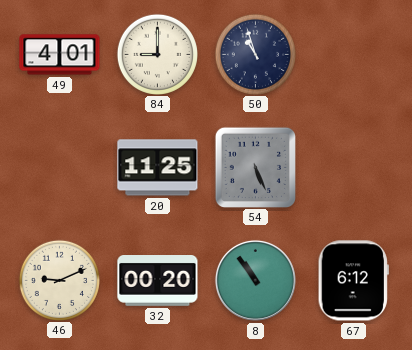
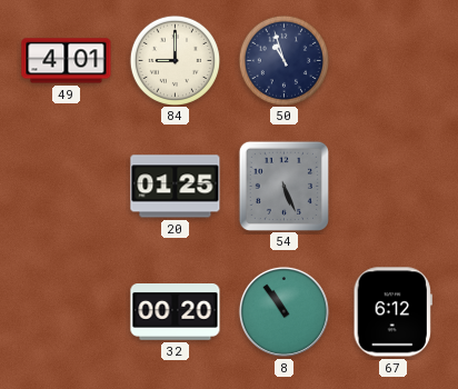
20: 11:25 -> 01:25
46: 9:11 -> none
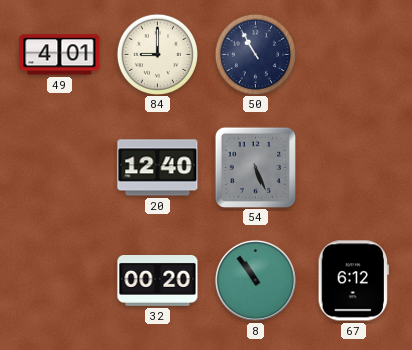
50: 10:57 -> 10:55
20: 01:25 -> 12:40
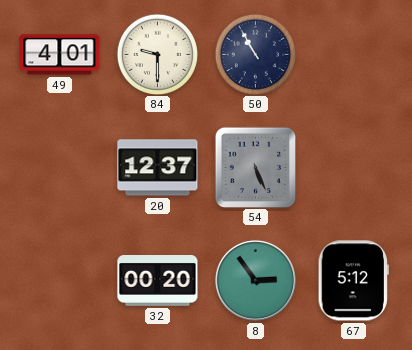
84: 9:00 -> 9:30
20: 12:40 -> 12:37
8: 10:54 -> 2:54
67: 6:12 -> 5:12
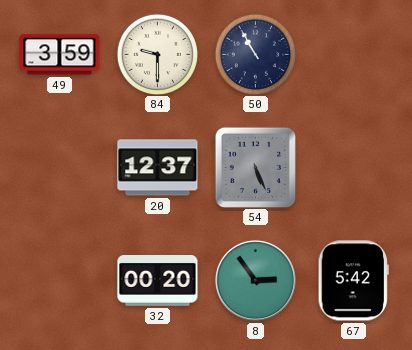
49: 4:01 -> 3:59
67: 5:12 -> 5:42
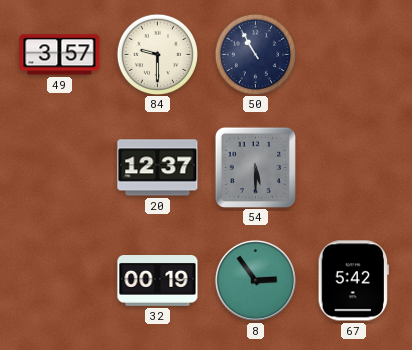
49: 3:59 -> 3:57
54: 5:26 -> 5:30
32: 00:20 -> 00:19
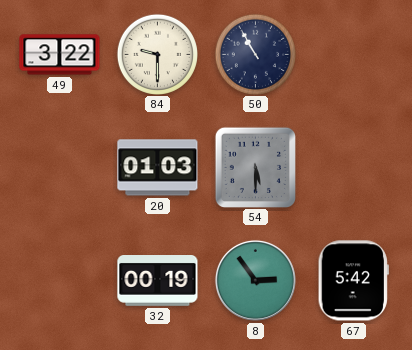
49: 3:57 -> 3:22
20: 12:37 -> 01:03
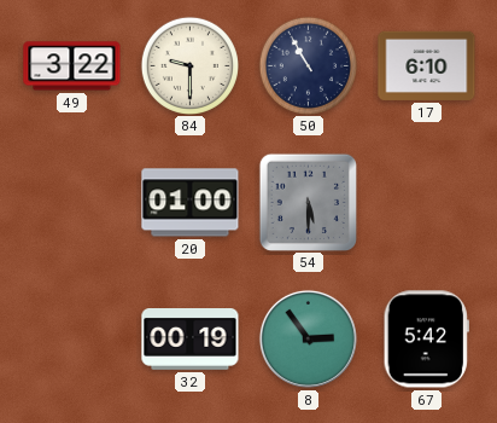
17: none -> 6:10
20: 01:03 -> 01:00
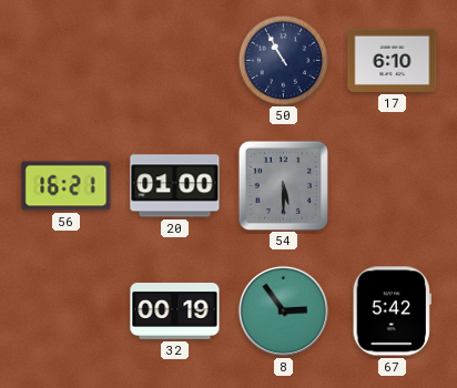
49: 3:22 -> none
84: 9:30 -> none
56: none -> 16:21
